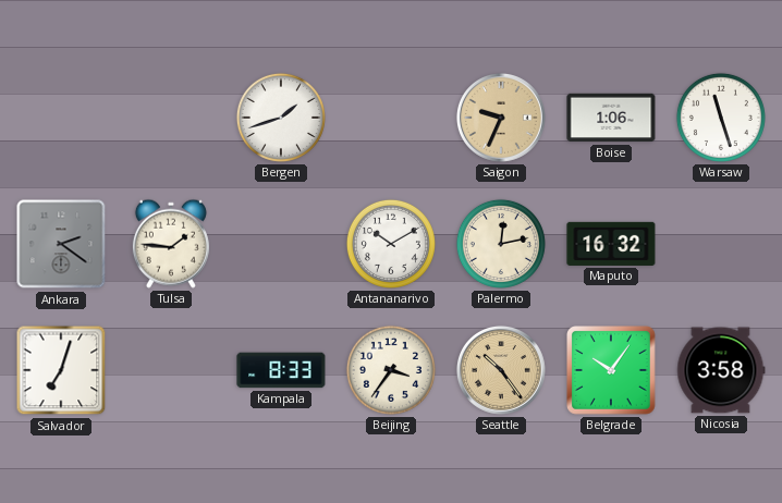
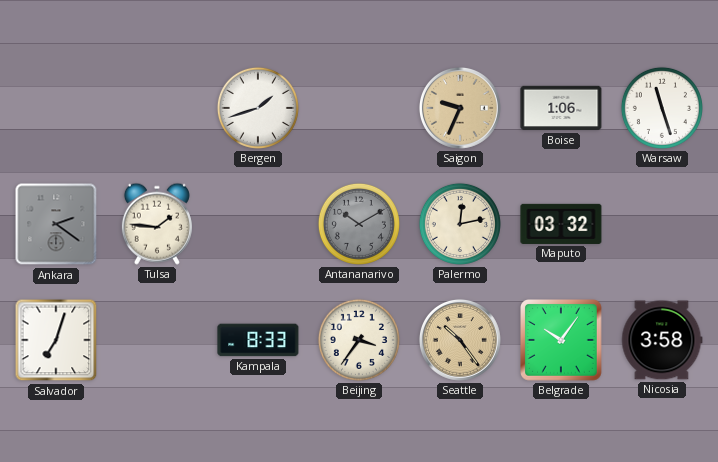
Antananarivo dial: white -> grey
Maputo: 16:32 -> 03:32
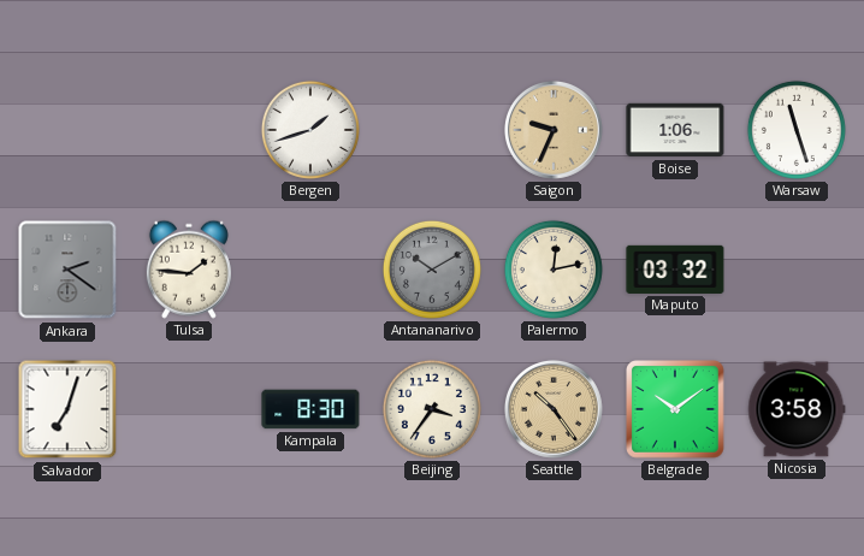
Kampala: 8:33 -> 8:30
Belgrade: 10:06 -> 10:09
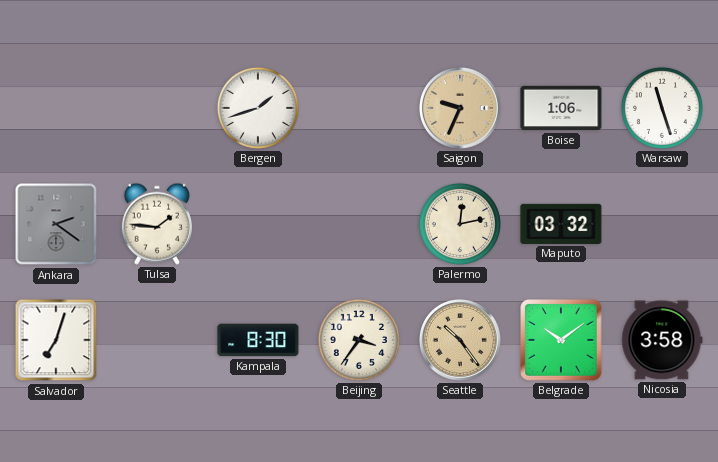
Antananarivo: 10:10 -> none
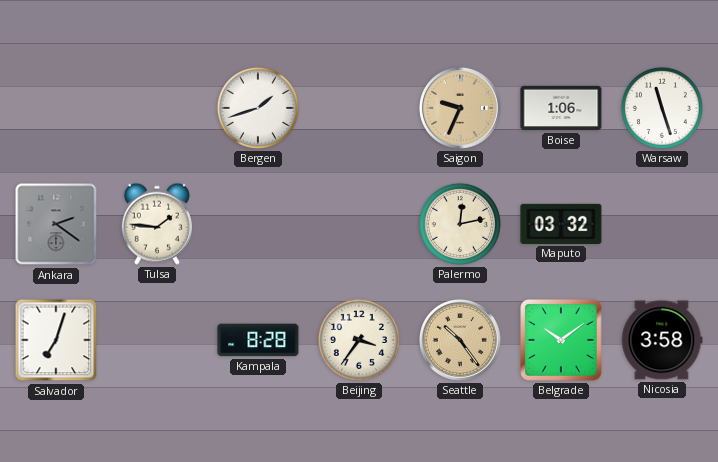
Kampala: 8:30 -> 8:28
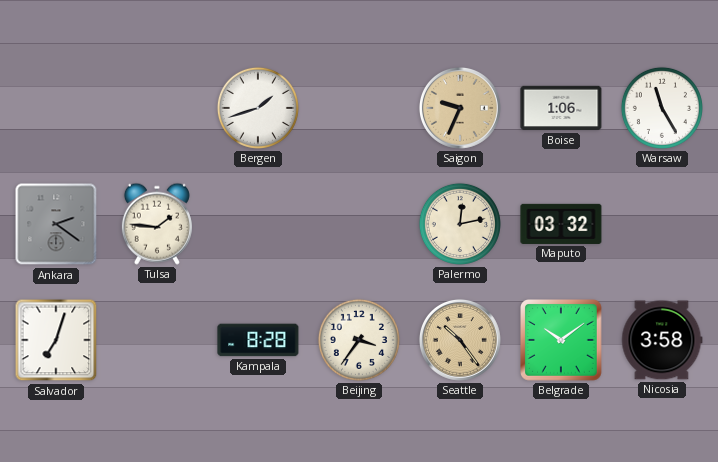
Warsaw: 11:27 -> 11:25
